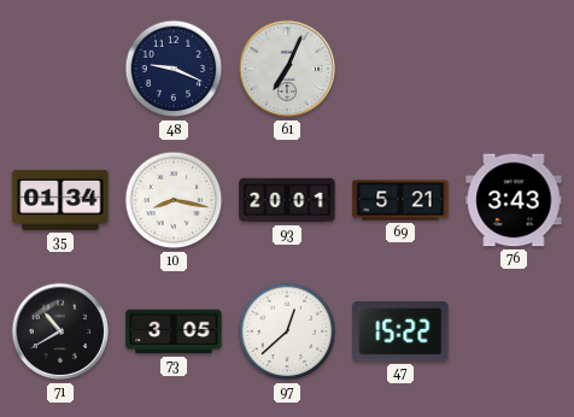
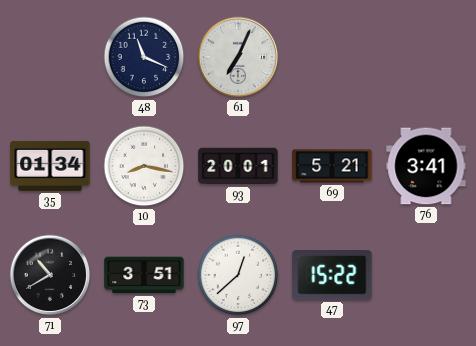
48: 9:19 -> 11:19
76: 3:43 -> 3:41
73: 3:05 -> 3:51
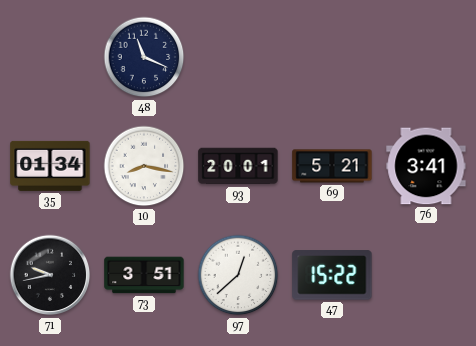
61: 7:04 -> none
71: 10:40 -> 9:43
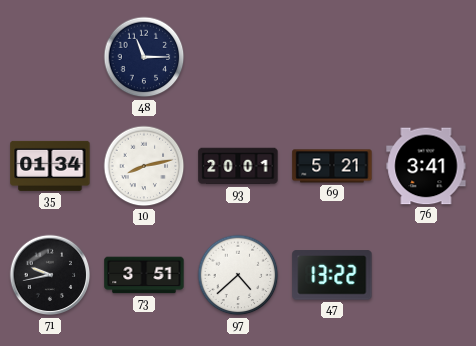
48: 11:19 -> 11:15
10: 8:17 -> 8:13
97: 12:38 -> 4:38
47: 15:22 -> 13:22
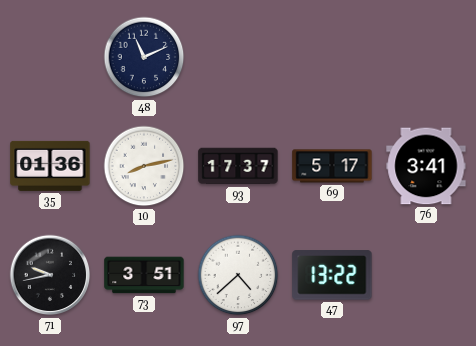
48: 11:15 -> 11:11
35: 01:34 -> 01:36
93: 20:01 -> 17:37
69: 5:21 -> 5:17
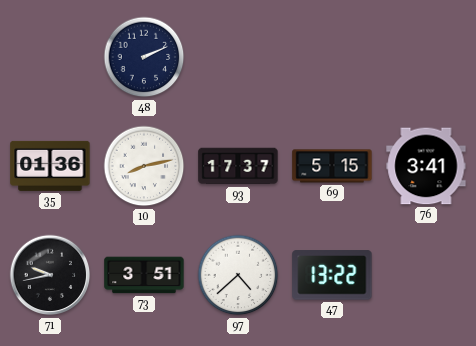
48: 11:11 -> 2:11
69: 5:17 -> 5:15
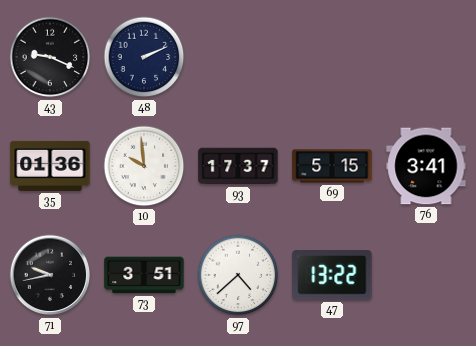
43: none -> 9:19
10: 8:13 -> 9:59
